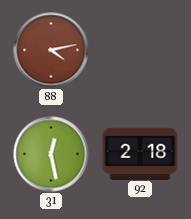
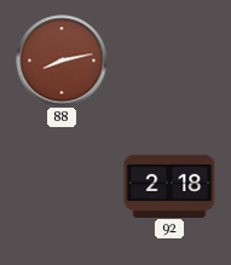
88: 4:13 -> 8:13
31: 12:28 -> none
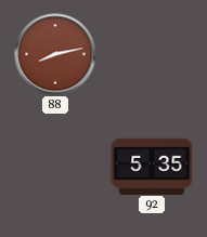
92: 2:18 -> 5:35
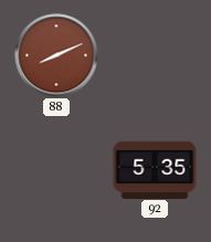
88: 8:13 -> 8:11
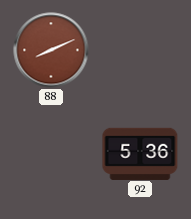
92: 5:35 -> 5:36
